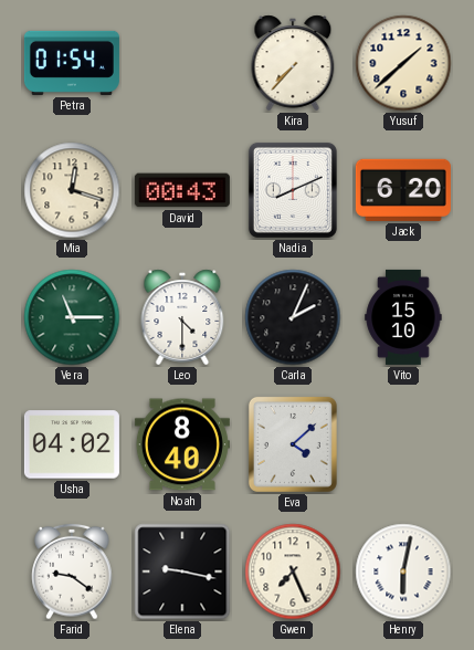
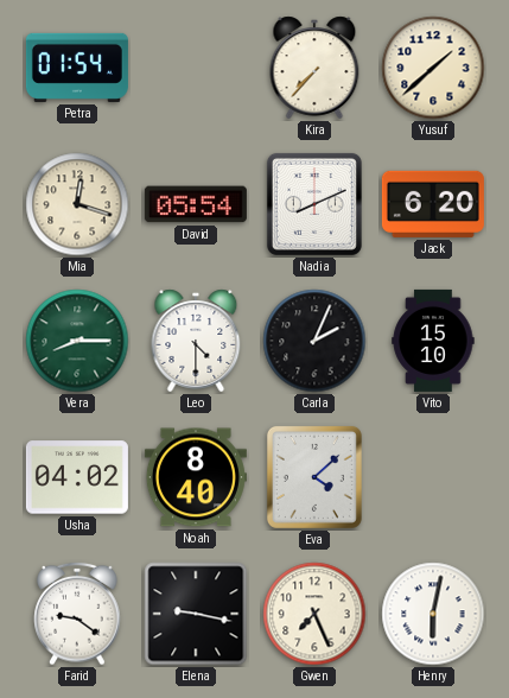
David: 00:43 -> 05:54
Vera: 11:15 -> 8:15
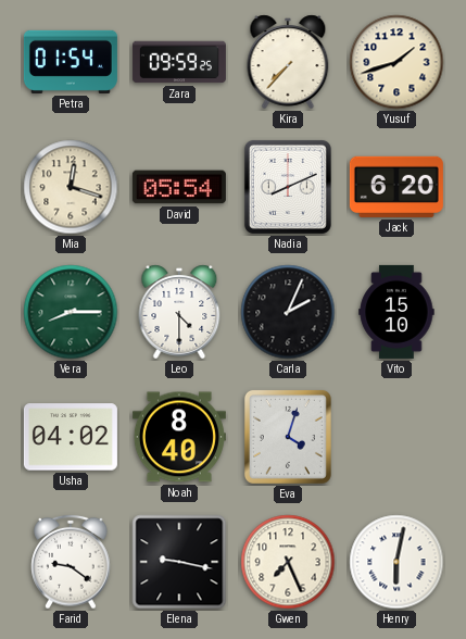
Zara: none -> 09:59
Yusuf: 1:38 -> 1:42
Eva: 4:08 -> 4:03
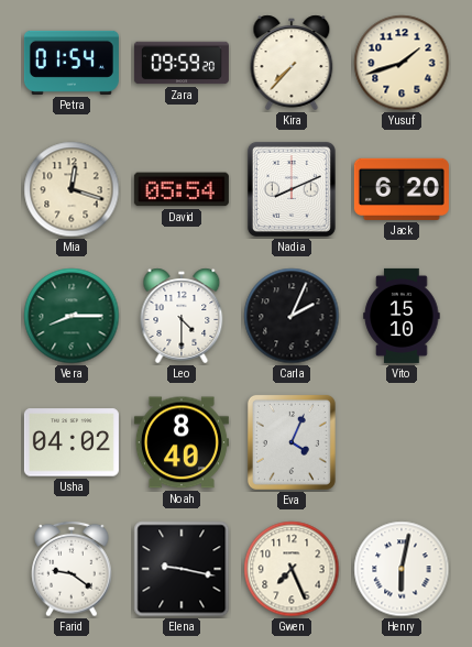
Zara: 09:59:25 -> 09:59:20
Eva: 4:03 -> 4:04
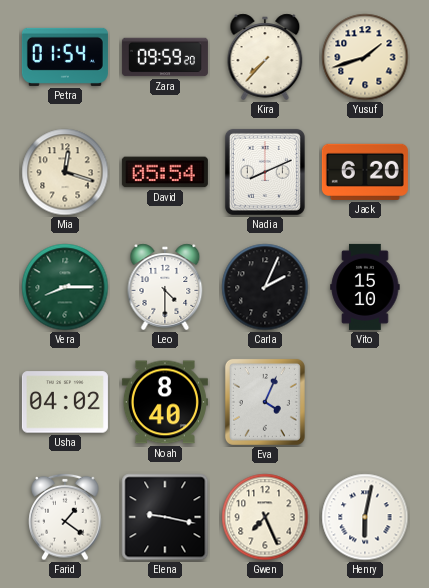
Farid: 9:21 -> 1:21
